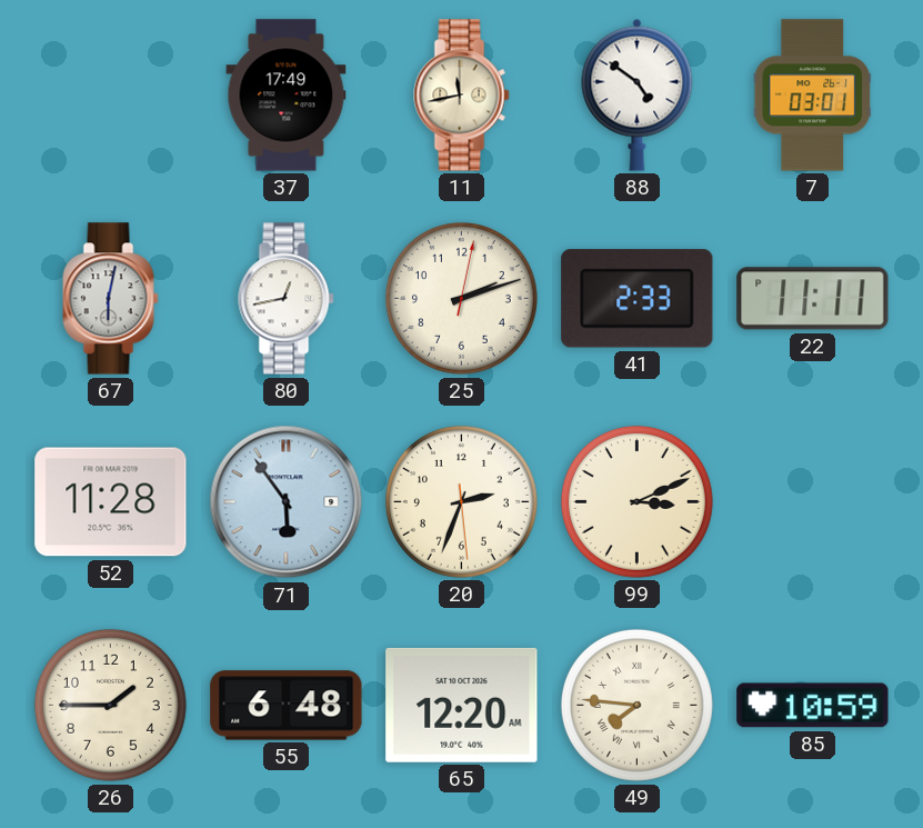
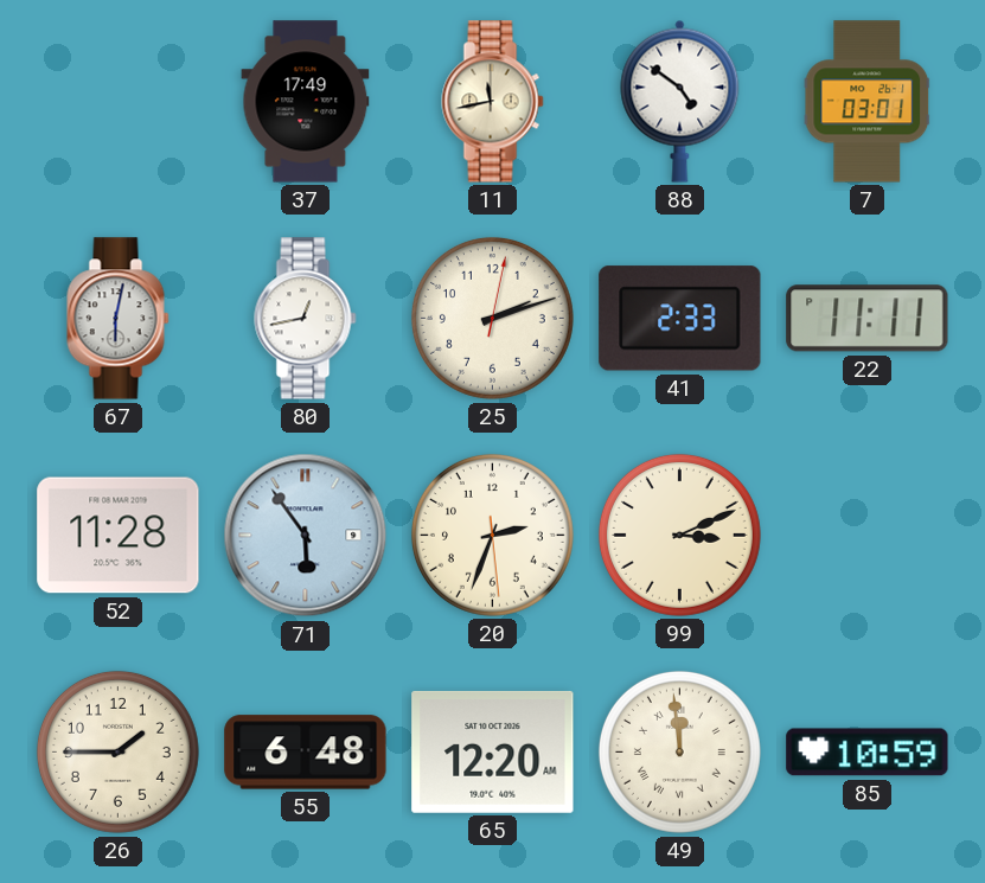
49: 7:46 -> 11:59
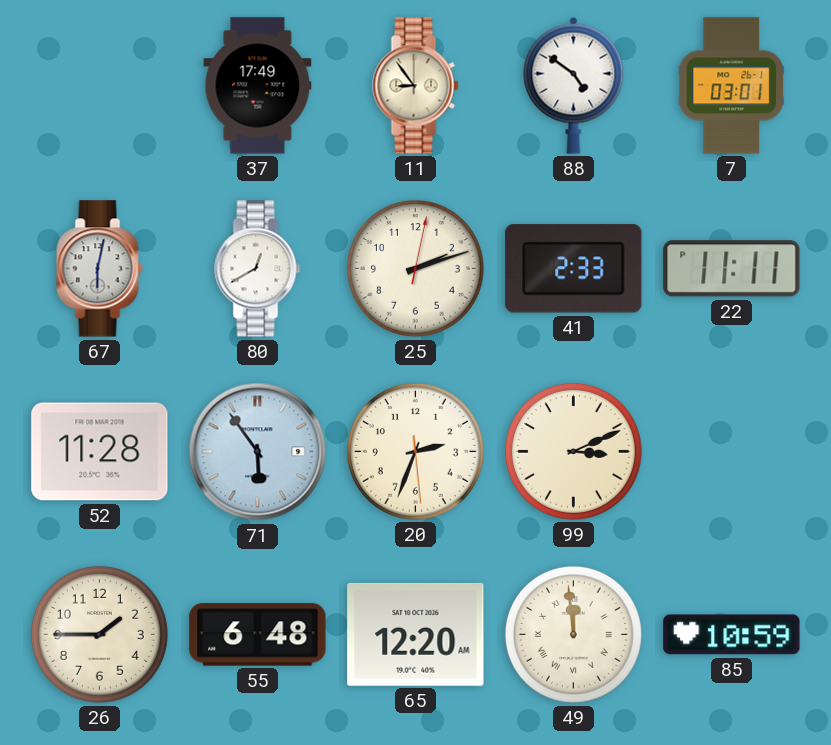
11: 11:43 -> 8:54
80: 12:43 -> 12:40
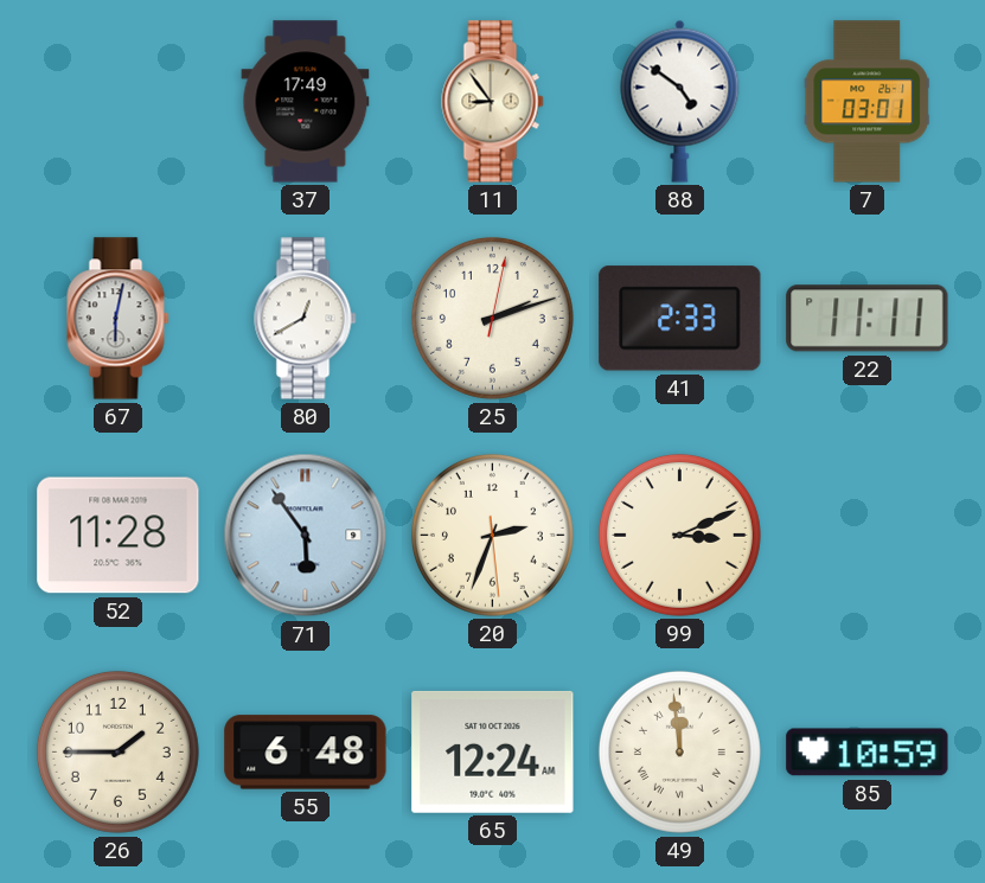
65: 12:20 -> 12:24
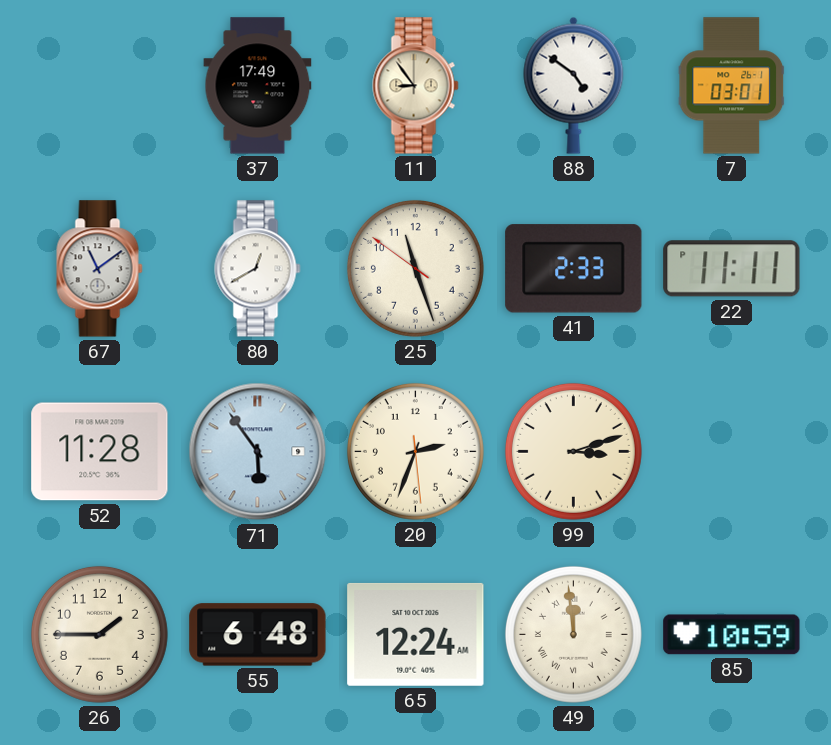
67: 6:02 -> 11:09
25: 2:12 -> 11:26
99: 3:11 -> 3:12
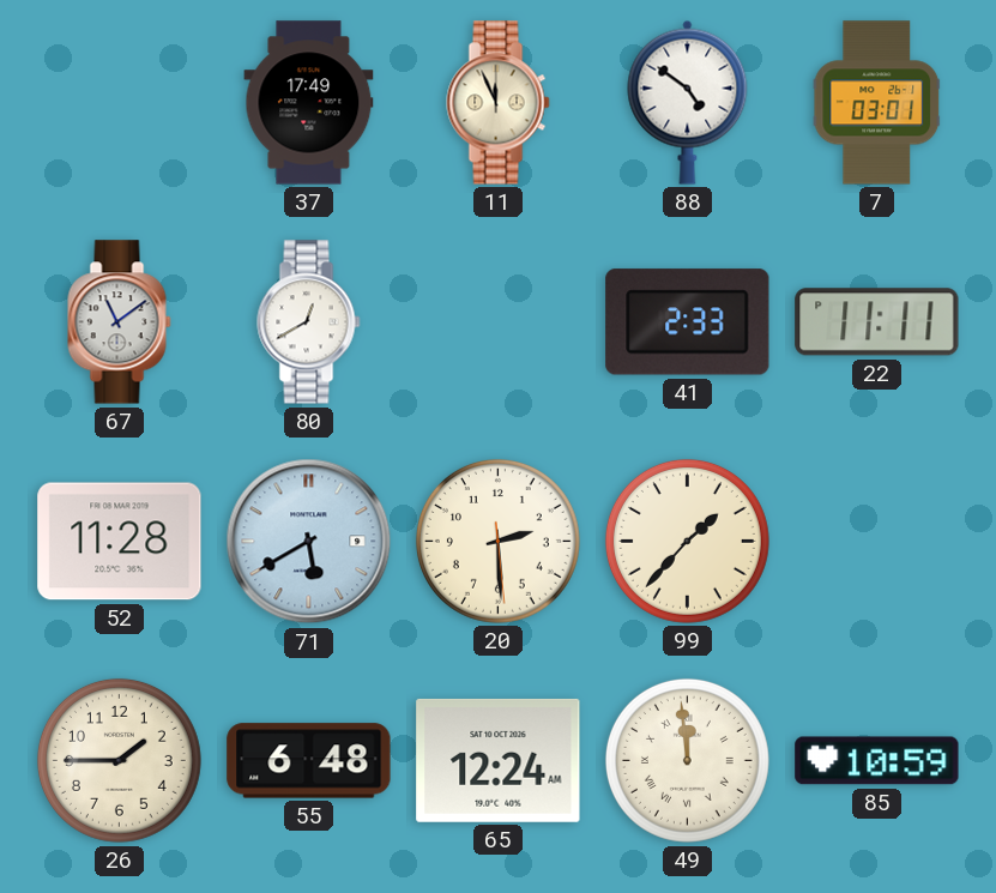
11: 8:54 -> 11:56
25: 11:26 -> none
71: 5:54 -> 5:40
20: 2:33 -> 2:29
99: 3:12 -> 1:37
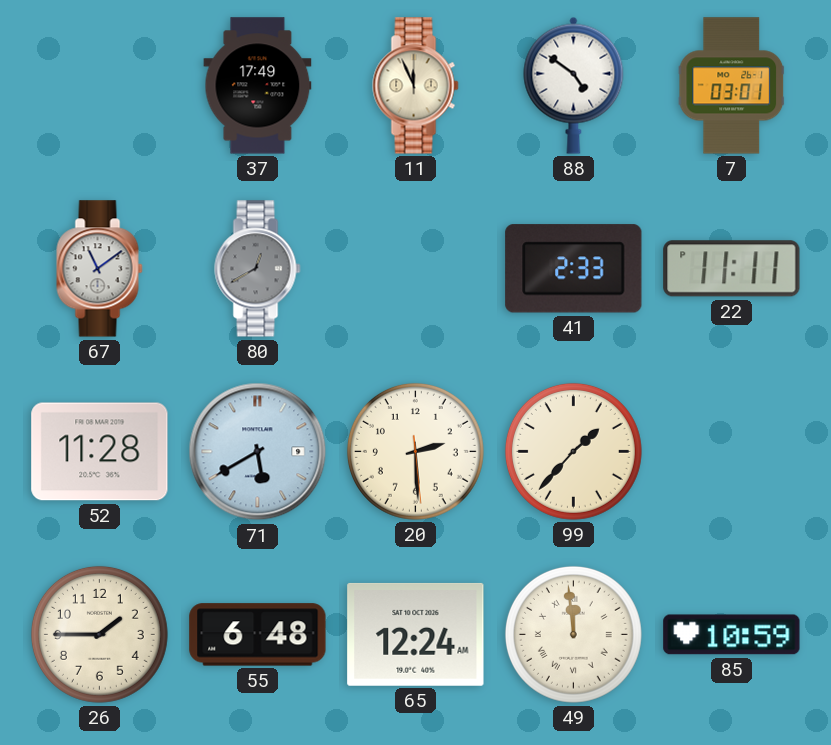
80 dial: white -> grey
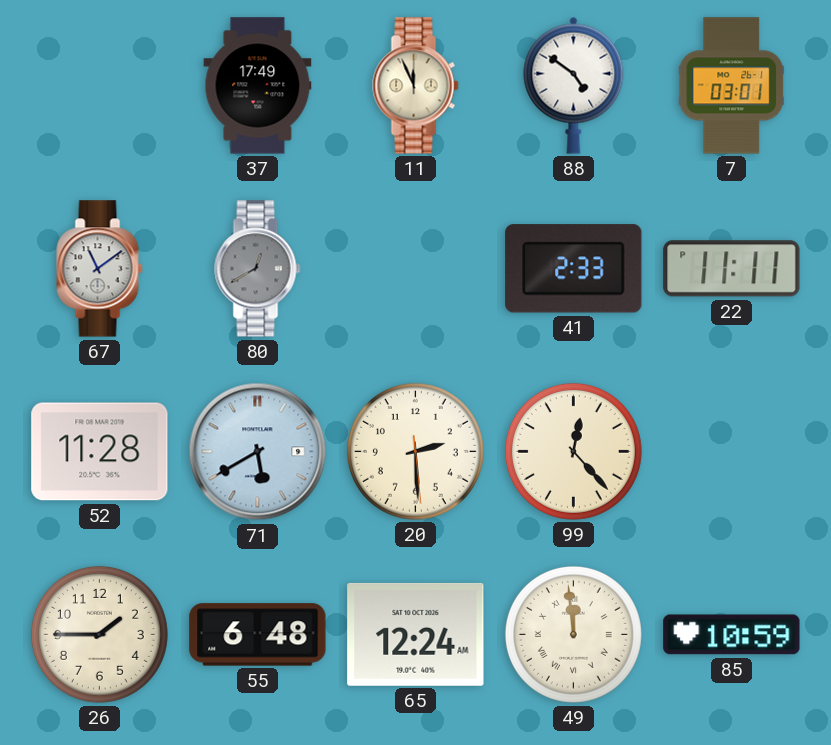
99: 1:37 -> 12:23
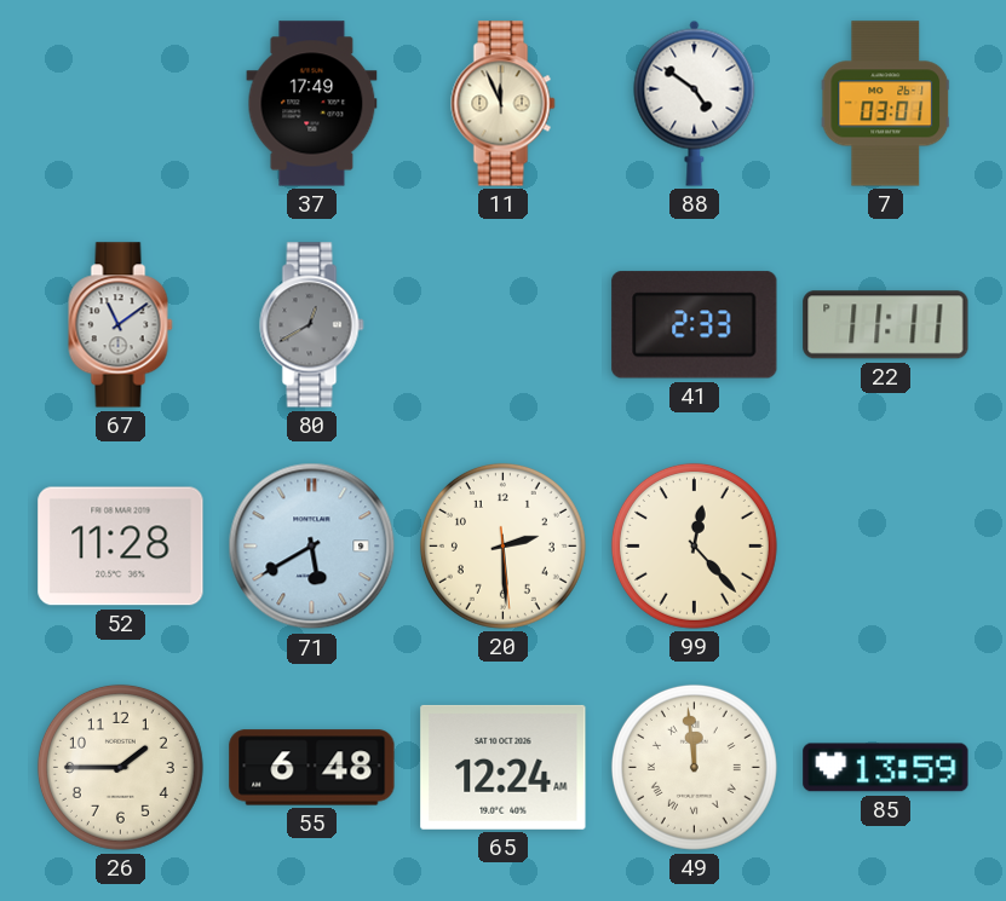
85: 10:59 -> 13:59
